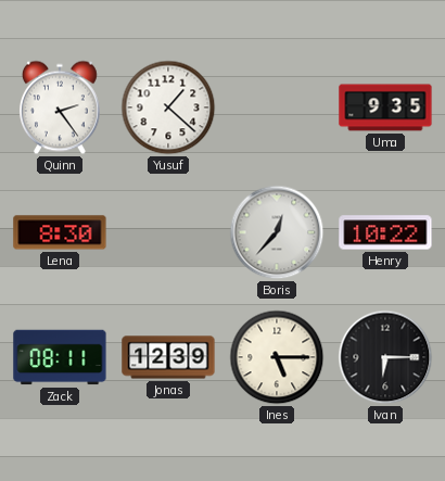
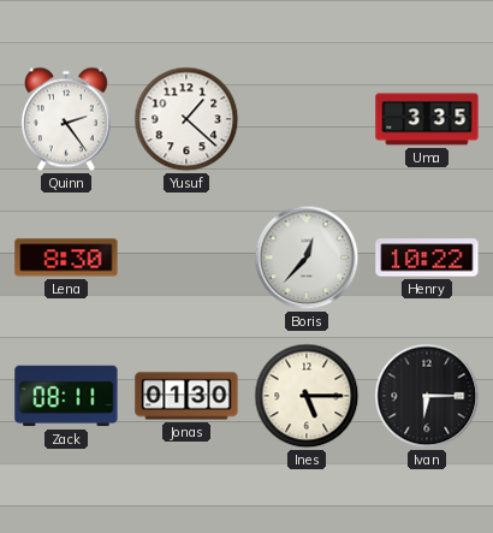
Uma: 9:35 -> 3:35
Jonas: 12:39 -> 01:30
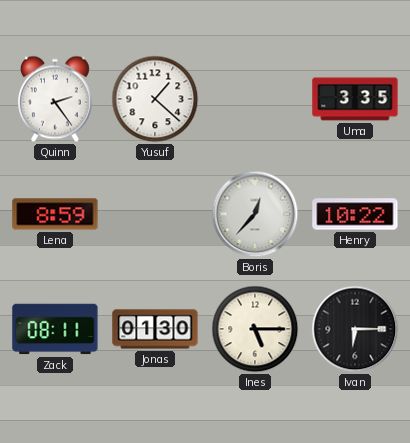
Lena: 8:30 -> 8:59
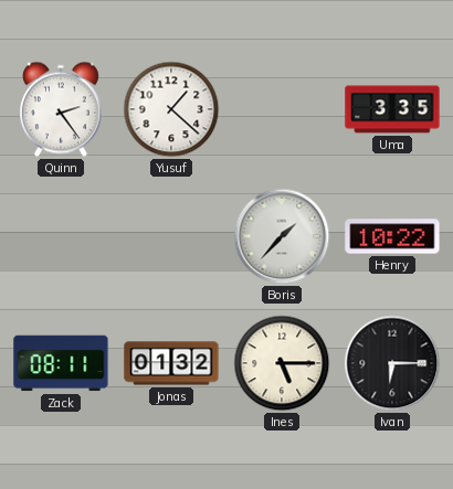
Lena: 8:59 -> none
Boris: 12:37 -> 1:37
Jonas: 01:30 -> 01:32
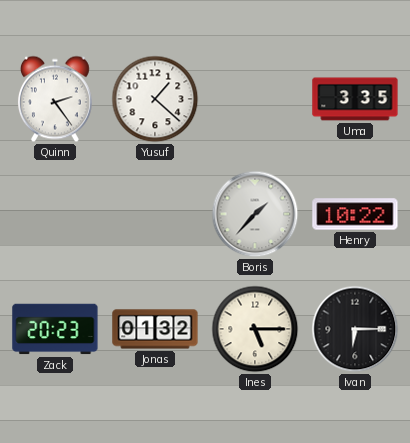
Zack: 08:11 -> 20:23
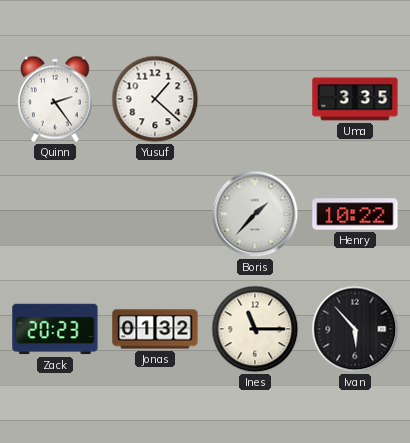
Ines: 5:15 -> 11:15
Ivan: 6:15 -> 5:53
